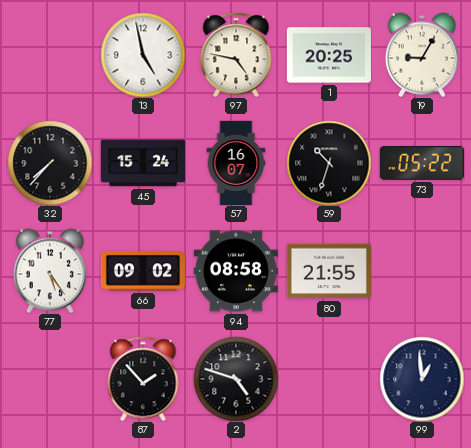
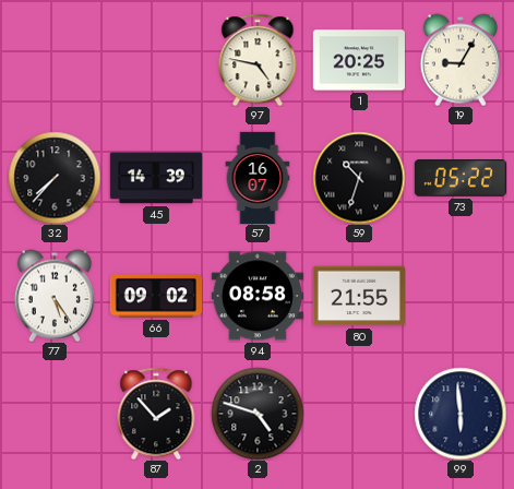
13: 4:58 -> none
45: 15:24 -> 14:39
99: 12:59 -> 5:59
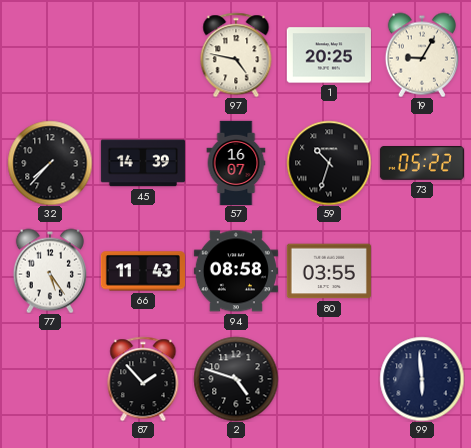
66: 09:02 -> 11:43
80: 21:55 -> 03:55
